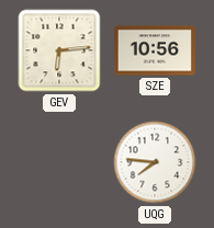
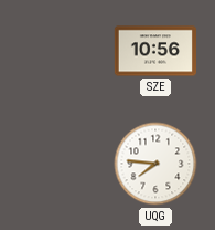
GEV: 6:14 -> none
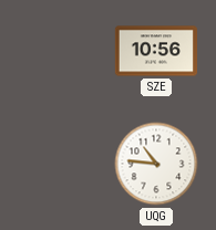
UQG: 7:46 -> 10:46
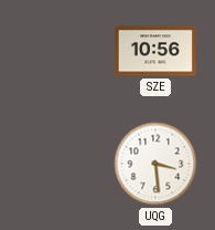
UQG: 10:46 -> 3:29
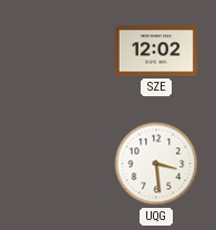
SZE: 10:56 -> 12:02
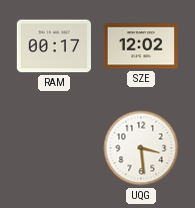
RAM: none -> 00:17
